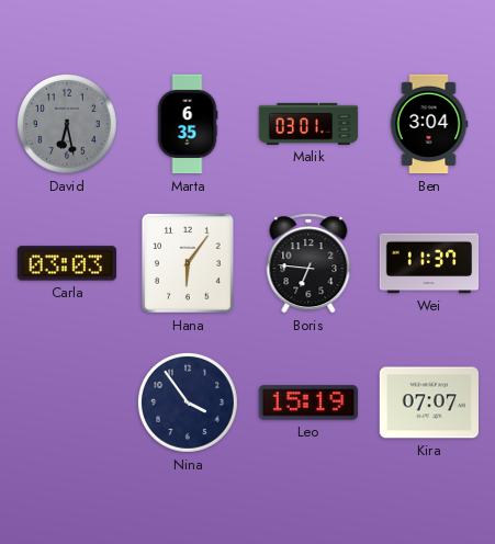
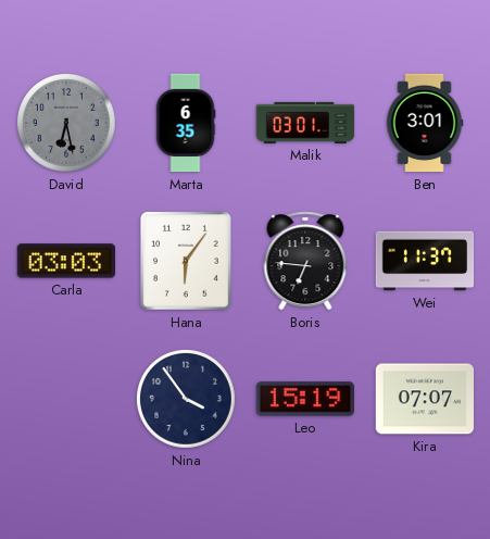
Ben: 3:04 -> 3:01
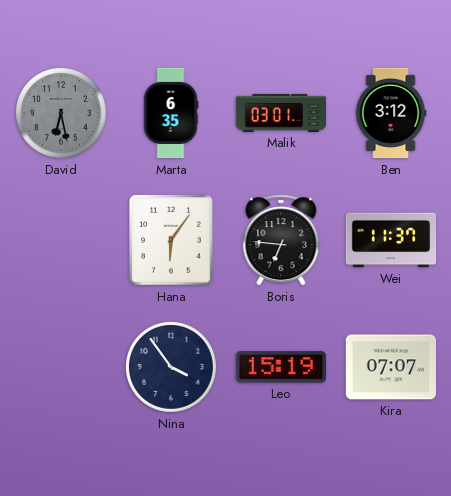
Ben: 3:01 -> 3:12
Carla: 03:03 -> none
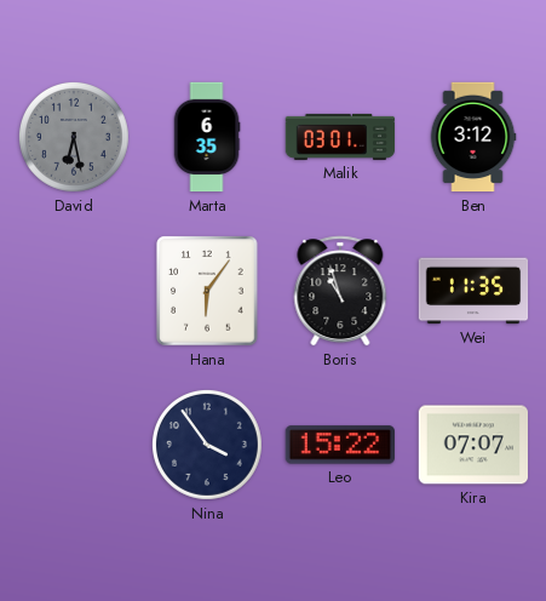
Boris: 6:46 -> 10:57
Wei: 11:37 -> 11:35
Leo: 15:19 -> 15:22
